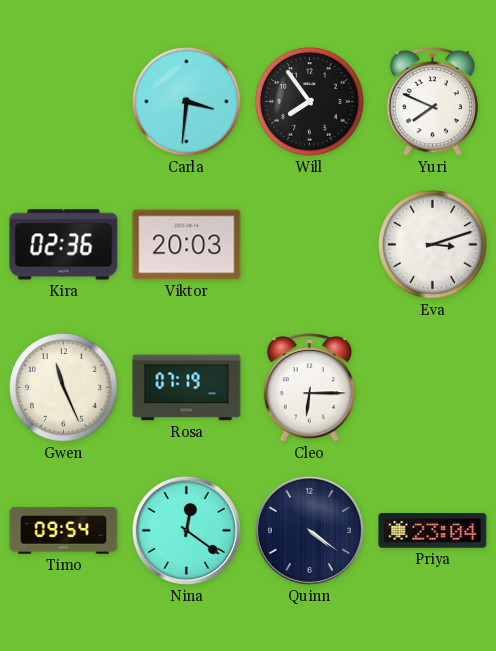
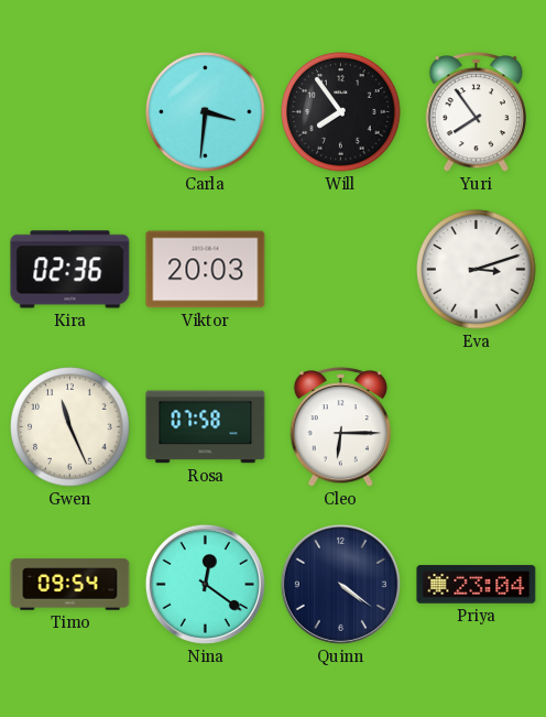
Yuri: 7:49 -> 7:54
Rosa: 07:19 -> 07:58
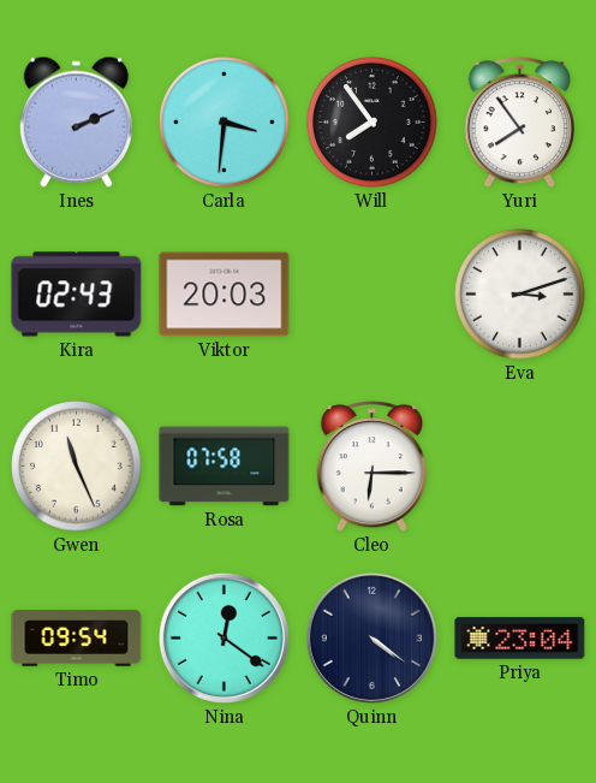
Ines: none -> 2:11
Kira: 02:36 -> 02:43
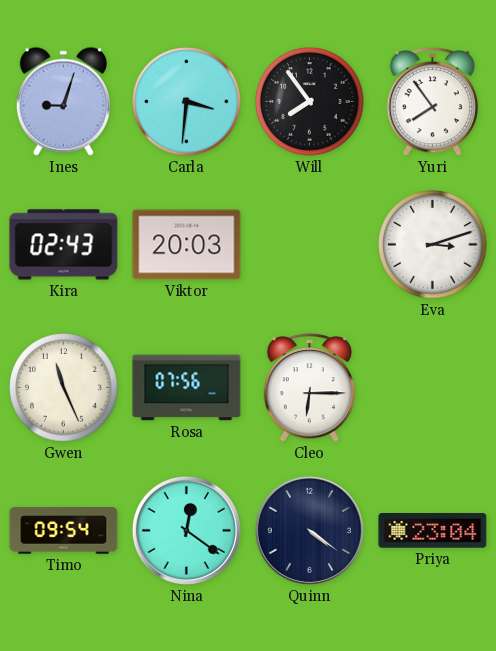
Ines: 2:11 -> 9:03
Rosa: 07:58 -> 07:56
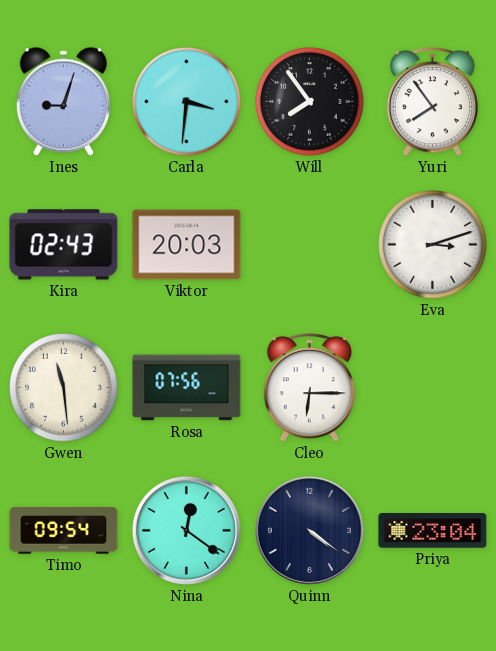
Gwen: 11:26 -> 11:29
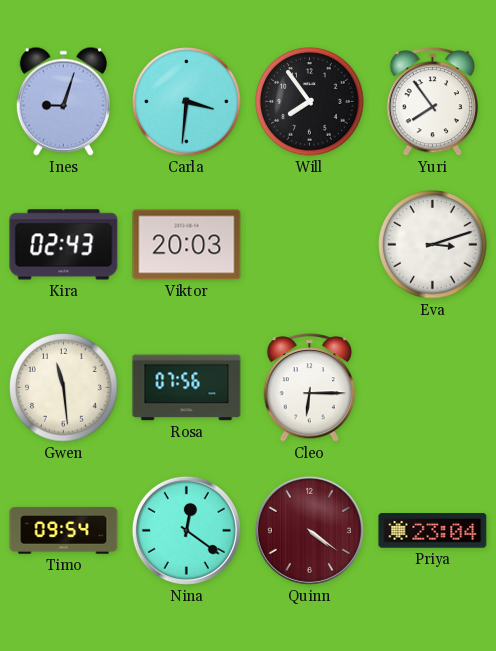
Quinn dial: navy -> burgundy
